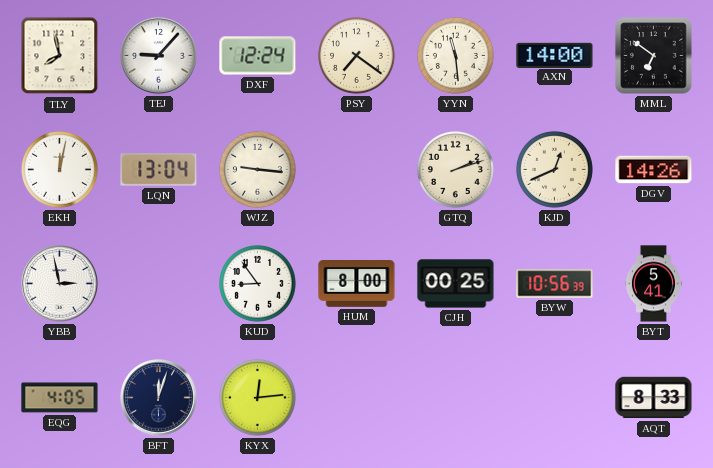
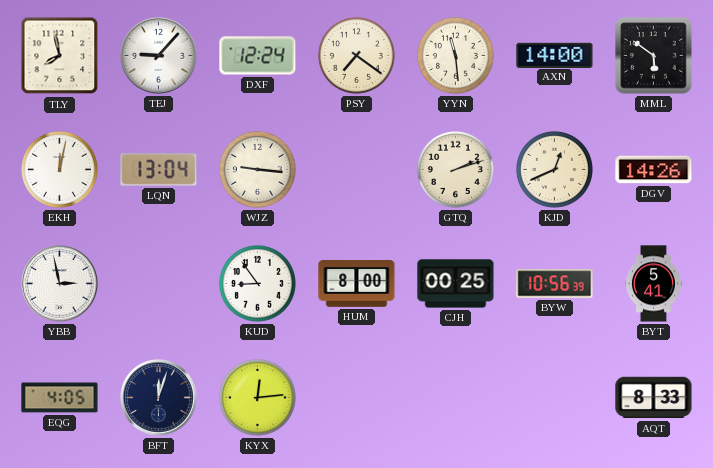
MML: 6:51 -> 5:51
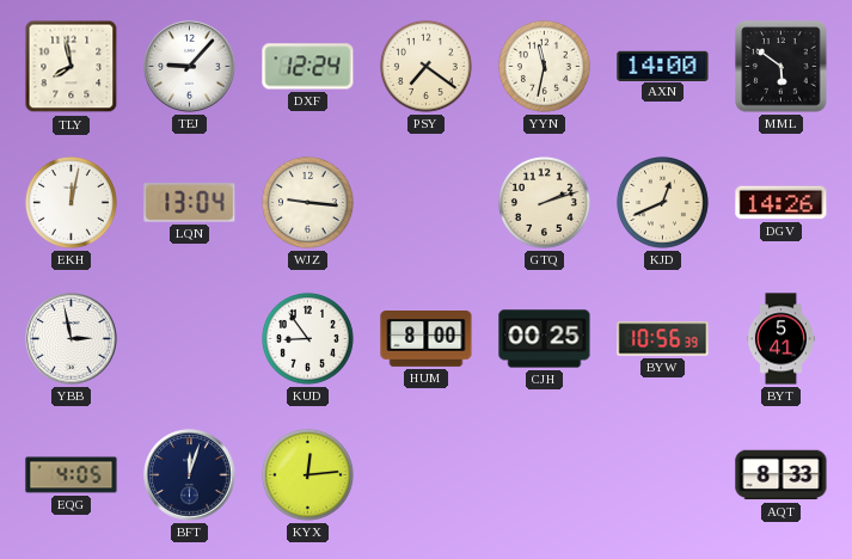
YYN: 11:29 -> 11:32
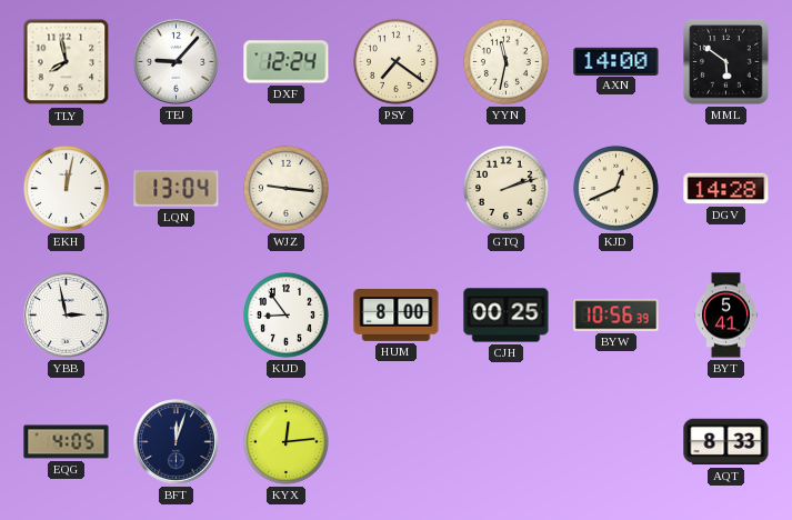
DGV: 14:26 -> 14:28
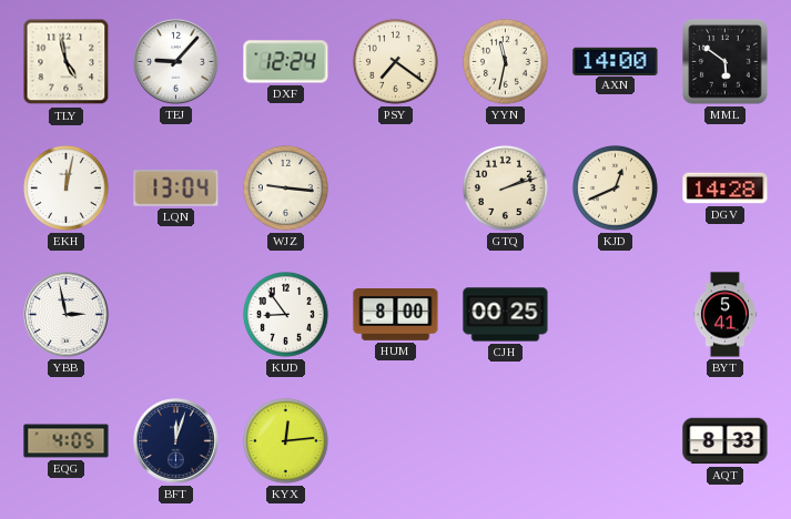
TLY: 7:58 -> 4:58
BYW: 10:56 -> none
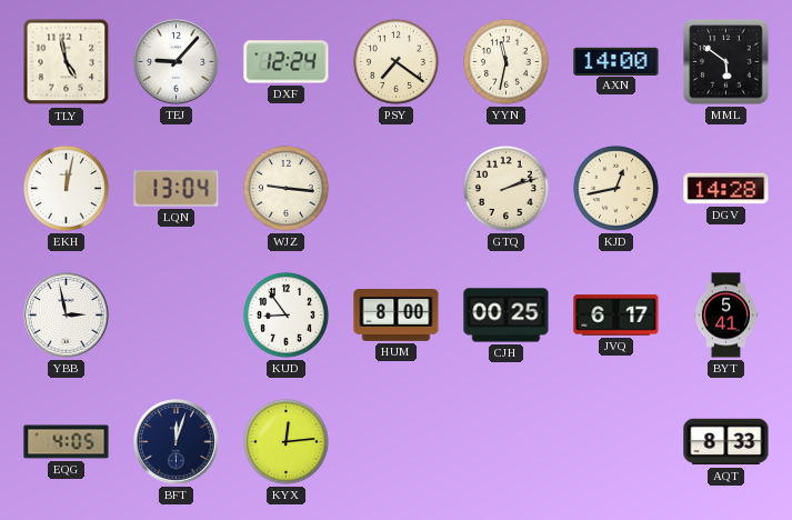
KJD: 12:41 -> 12:43
JVQ: none -> 6:17
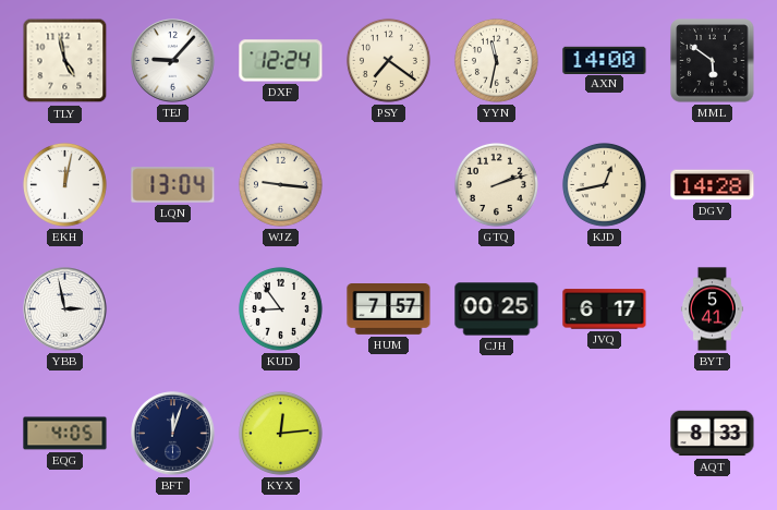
HUM: 8:00 -> 7:57
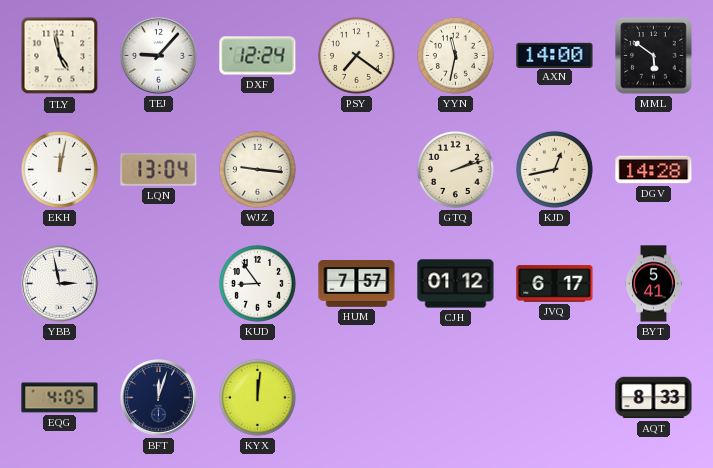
CJH: 00:25 -> 01:12
KYX: 12:14 -> 12:01
